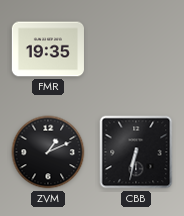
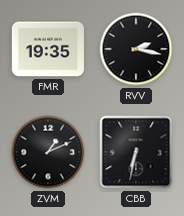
RVV: none -> 2:17
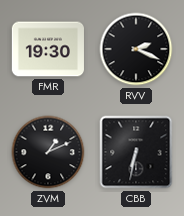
FMR: 19:35 -> 19:30
RVV: 2:17 -> 2:19
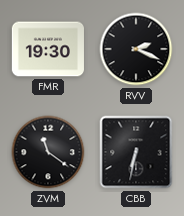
ZVM: 1:11 -> 11:21
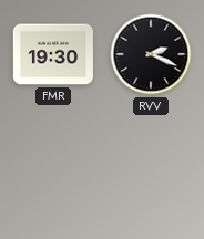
ZVM: 11:21 -> none
CBB: 6:32 -> none
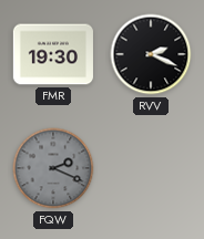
FQW: none -> 2:19
